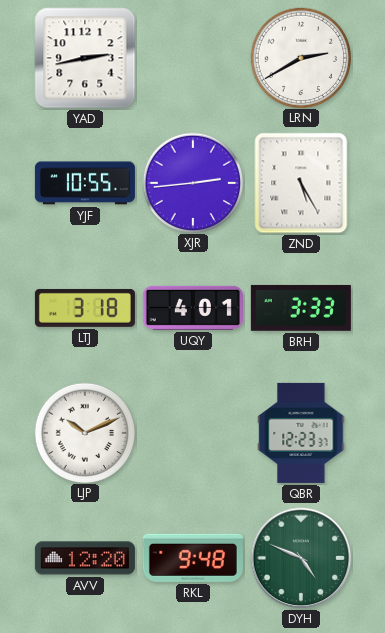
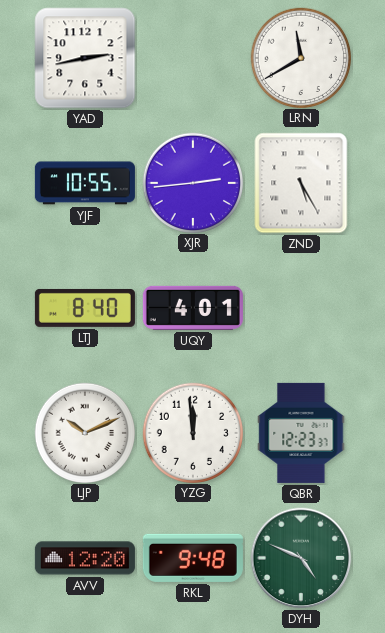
LRN: 2:40 -> 11:40
LTJ: 3:18 -> 8:40
BRH: 3:33 -> none
YZG: none -> 11:59
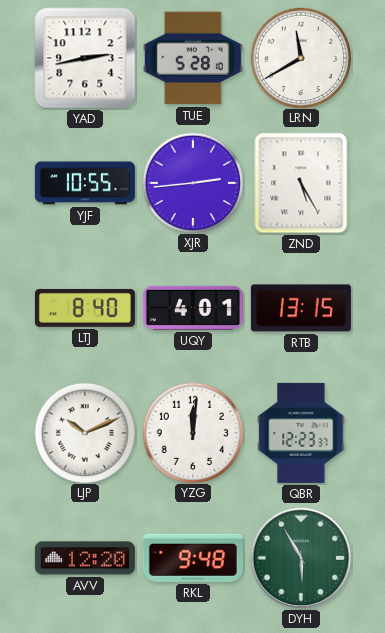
TUE: none -> 5:28
RTB: none -> 13:15
YZG: 11:59 -> 12:01
DYH: 4:49 -> 5:55
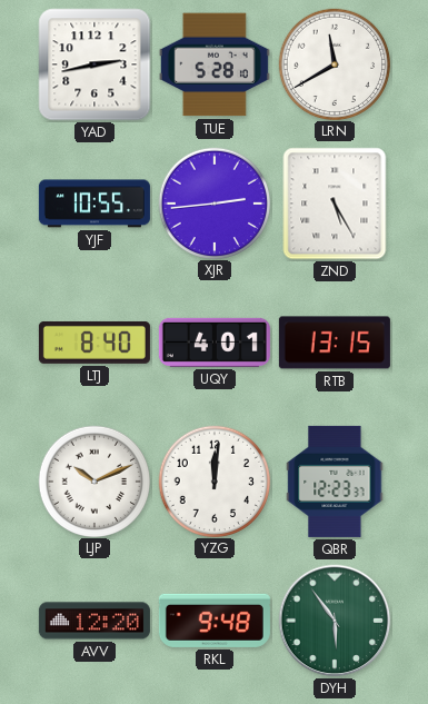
DYH: 5:55 -> 5:54
